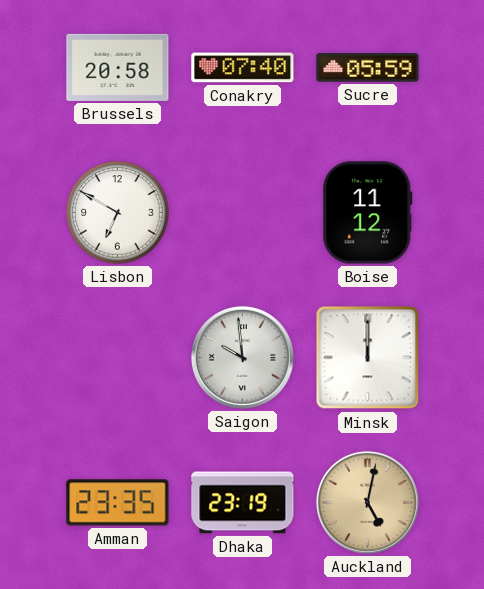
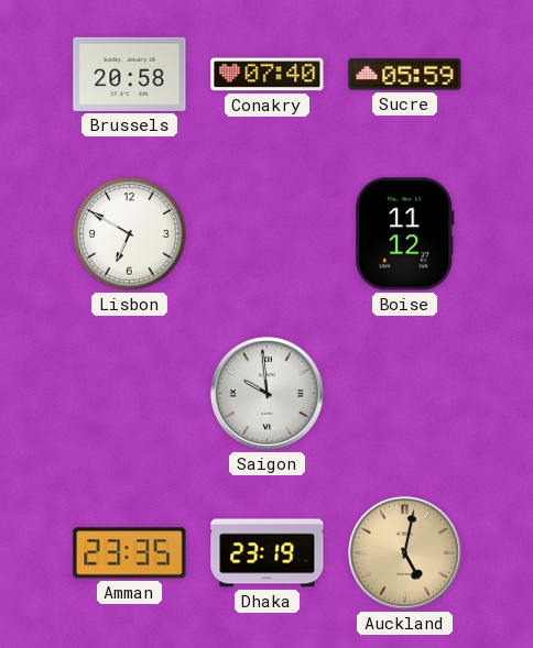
Minsk: 12:00 -> none
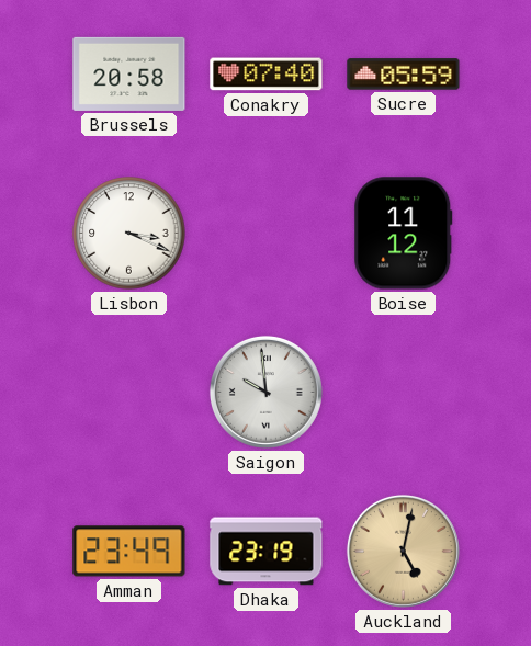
Lisbon: 6:50 -> 3:19
Amman: 23:35 -> 23:49
